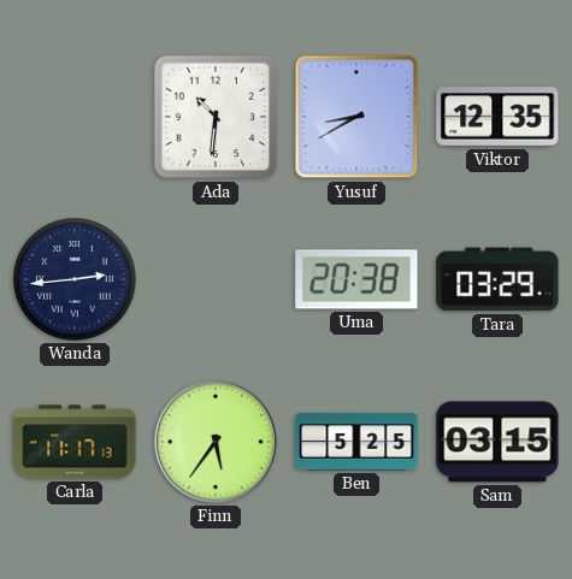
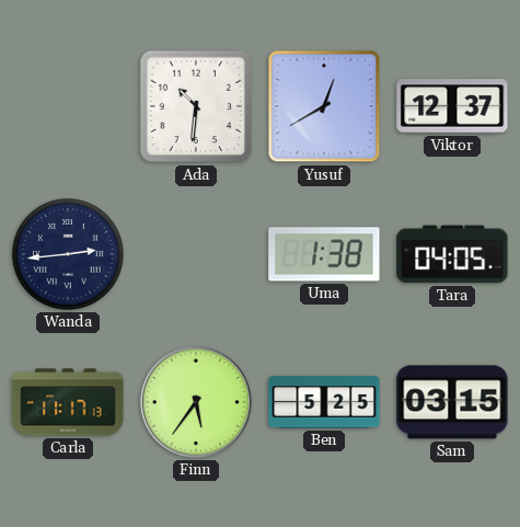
Yusuf: 8:40 -> 12:40
Viktor: 12:35 -> 12:37
Uma: 20:38 -> 1:38
Tara: 03:29 -> 04:05
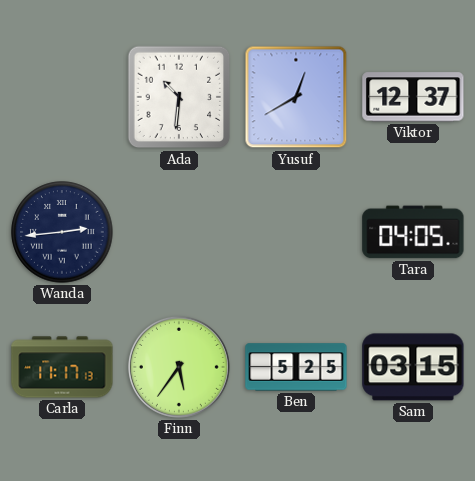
Uma: 1:38 -> none
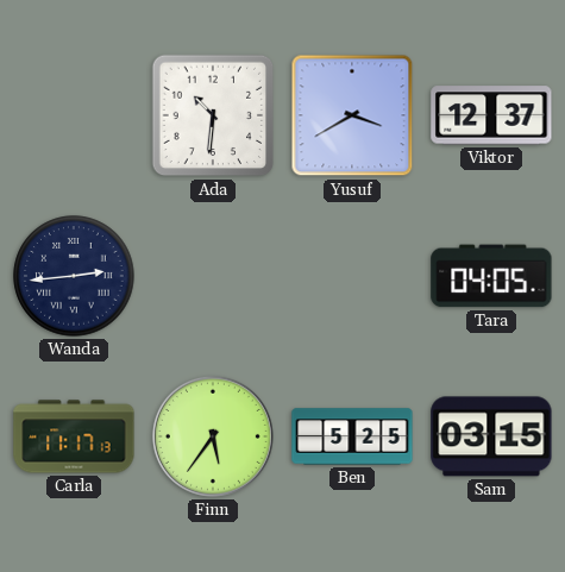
Yusuf: 12:40 -> 3:40
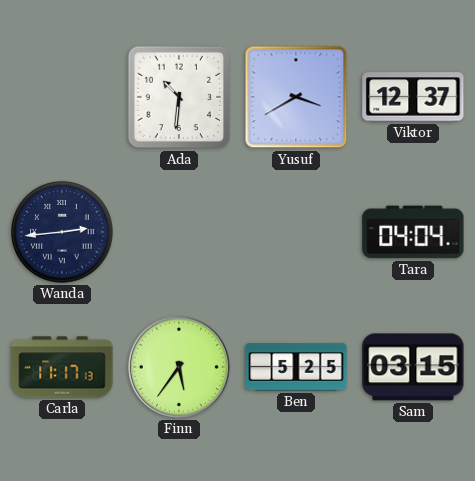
Tara: 04:05 -> 04:04
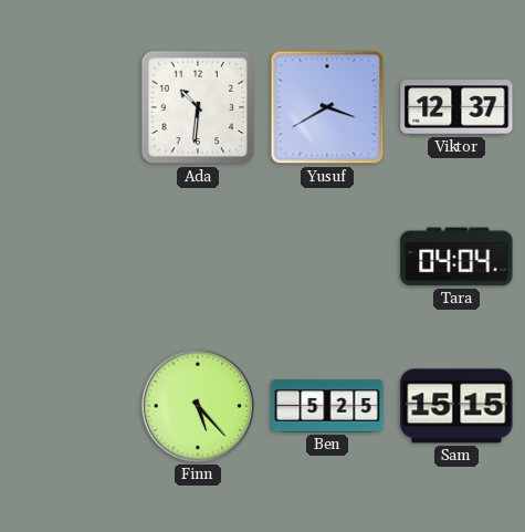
Wanda: 2:44 -> none
Carla: 11:17 -> none
Finn: 5:36 -> 5:23
Sam: 03:15 -> 15:15
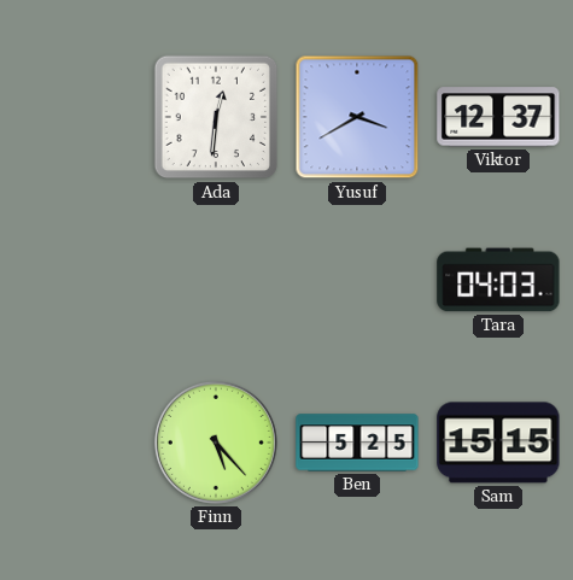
Ada: 10:31 -> 12:31
Tara: 04:04 -> 04:03
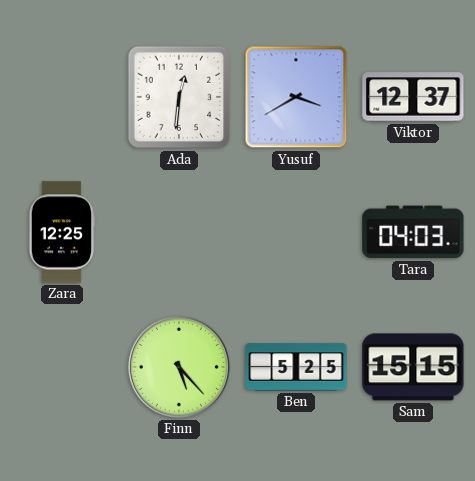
Zara: none -> 12:25
